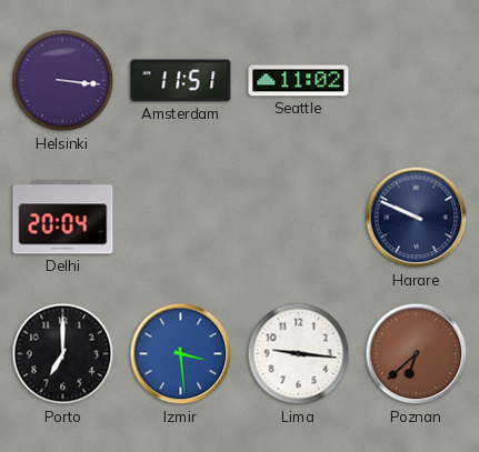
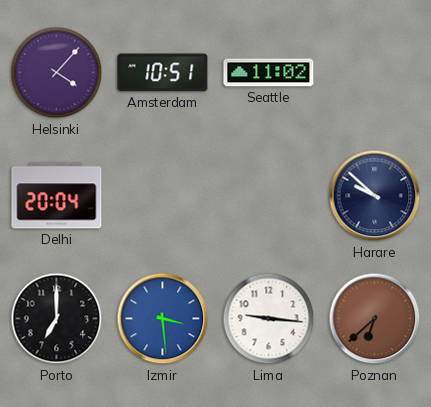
Helsinki: 3:16 -> 4:07
Amsterdam: 11:51 -> 10:51
Harare: 9:49 -> 9:52
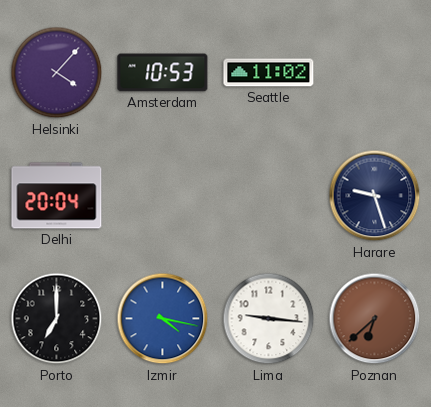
Amsterdam: 10:51 -> 10:53
Harare: 9:52 -> 9:27
Izmir: 3:29 -> 4:17
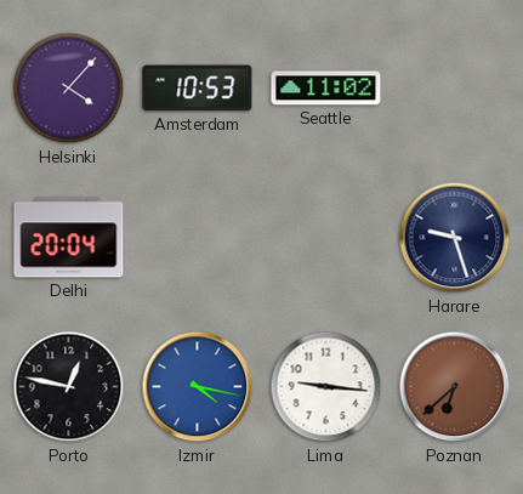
Porto: 7:00 -> 12:47
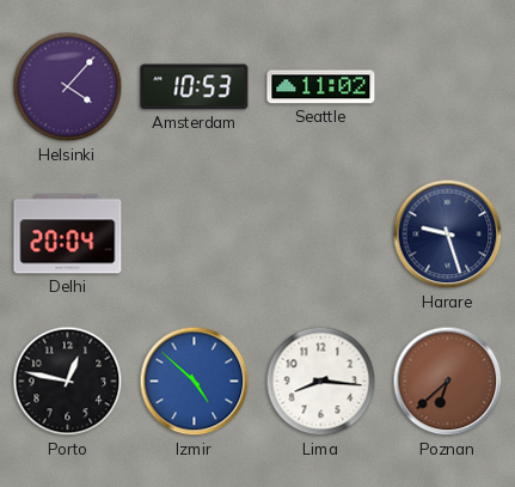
Izmir: 4:17 -> 4:52
Lima: 9:16 -> 8:16
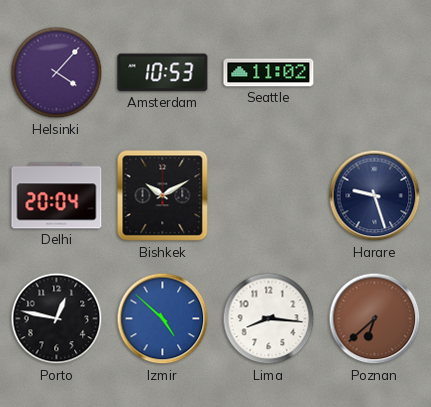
Bishkek: none -> 10:10
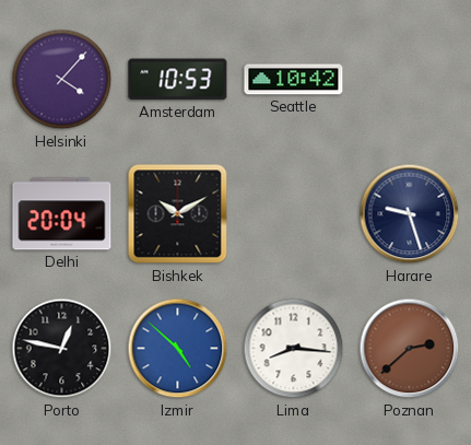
Seattle: 11:02 -> 10:42
Poznan: 6:38 -> 2:38
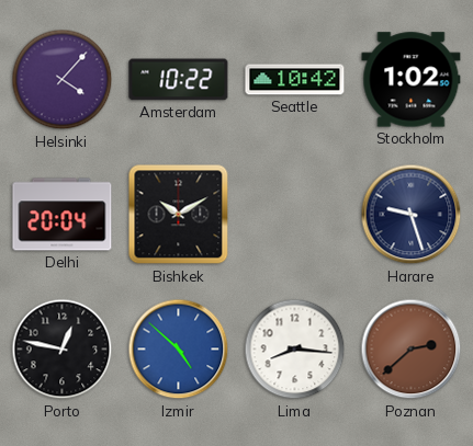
Amsterdam: 10:53 -> 10:22
Stockholm: none -> 1:02
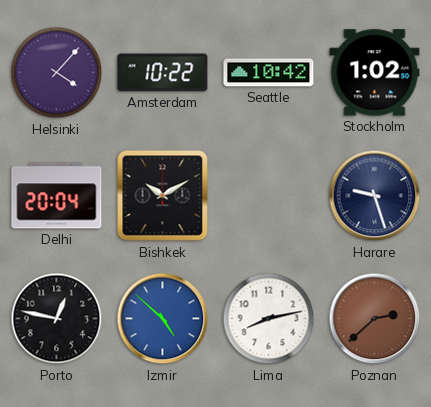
Lima: 8:16 -> 8:13
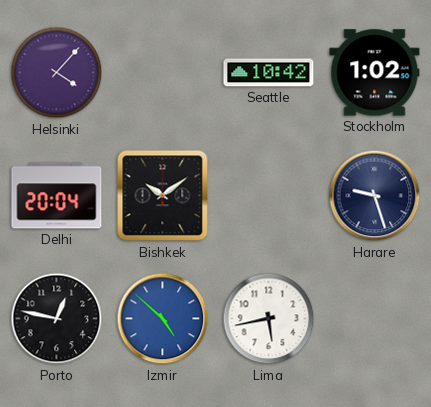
Amsterdam: 10:22 -> none
Bishkek: 10:10 -> 10:09
Lima: 8:13 -> 5:43
Poznan: 2:38 -> none
